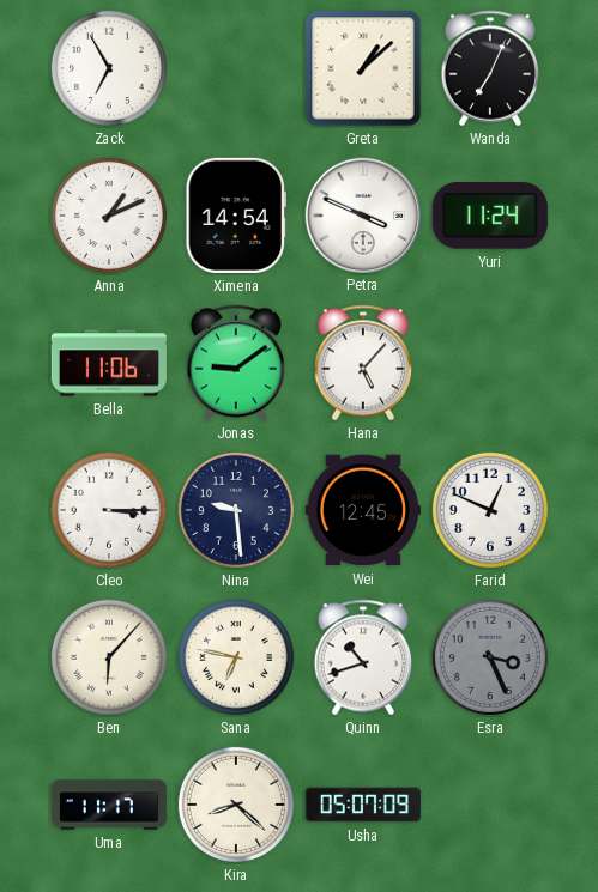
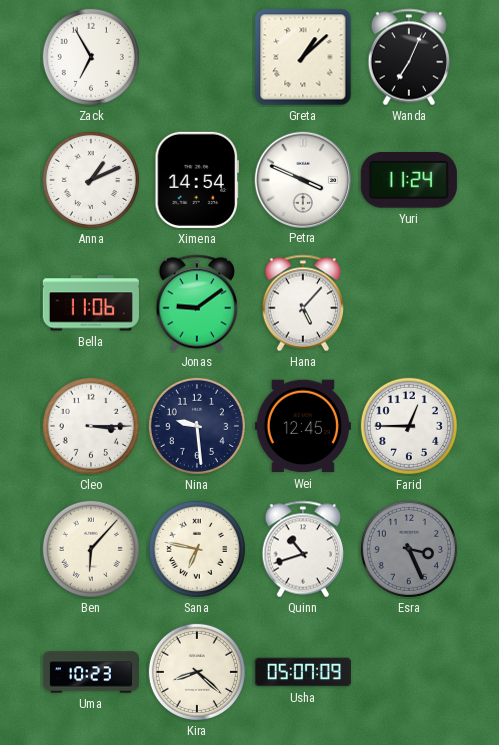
Farid: 12:49 -> 12:45
Uma: 11:17 -> 10:23
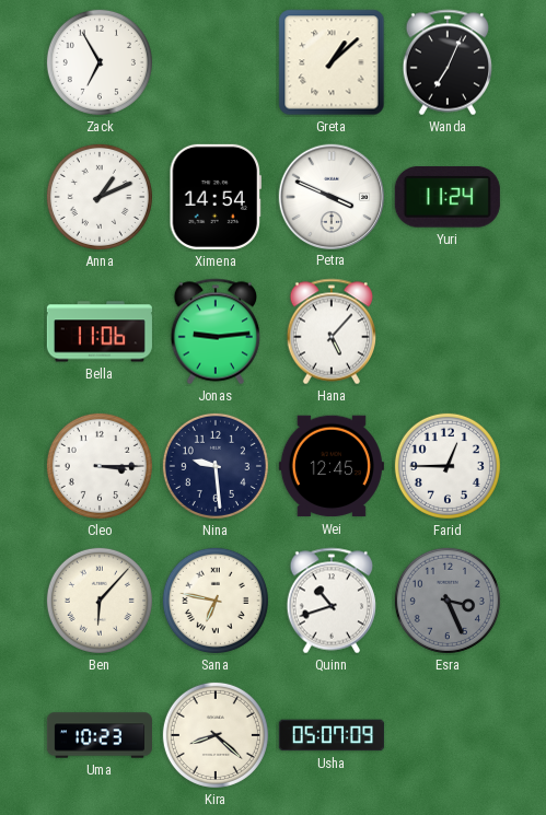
Jonas: 9:09 -> 9:14
